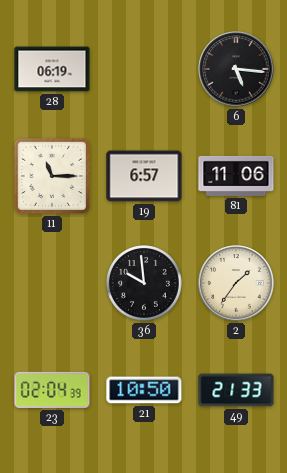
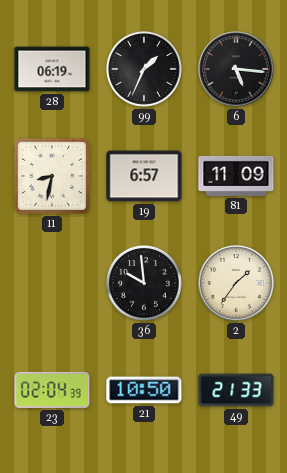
99: none -> 1:34
11: 11:15 -> 8:32
81: 11:06 -> 11:09
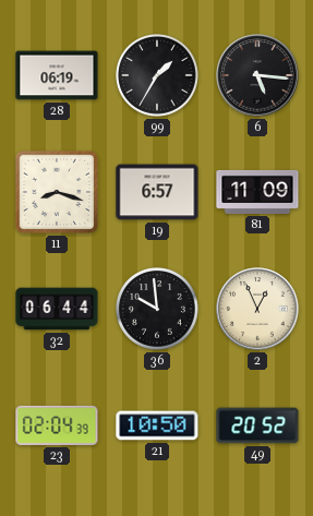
99: 1:34 -> 1:35
11: 8:32 -> 8:18
32: none -> 06:44
2: 1:36 -> 12:56
49: 21:33 -> 20:52
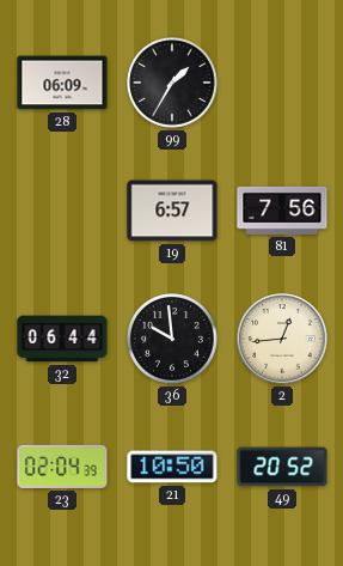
28: 06:19 -> 06:09
6: 5:16 -> none
11: 8:18 -> none
81: 11:09 -> 7:56
2: 12:56 -> 12:44
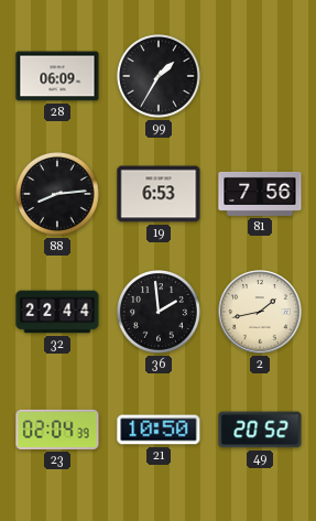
88: none -> 8:14
19: 6:57 -> 6:53
32: 06:44 -> 22:44
36: 9:59 -> 1:59
2: 12:44 -> 1:43
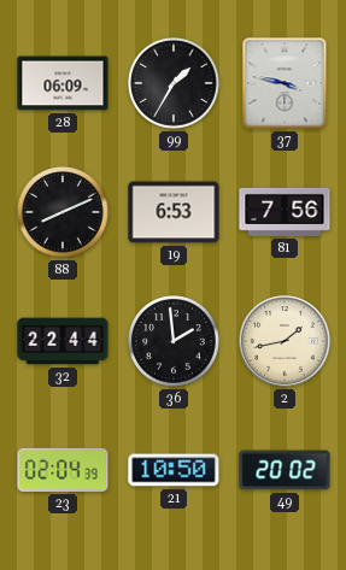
37: none -> 3:47
88: 8:14 -> 8:11
49: 20:52 -> 20:02
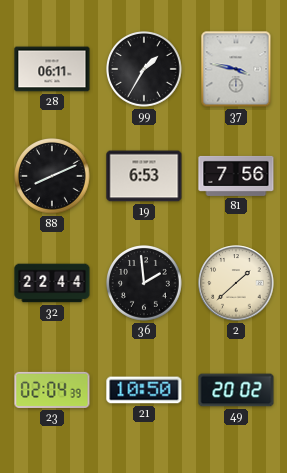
28: 06:09 -> 06:11
2: 1:43 -> 1:38
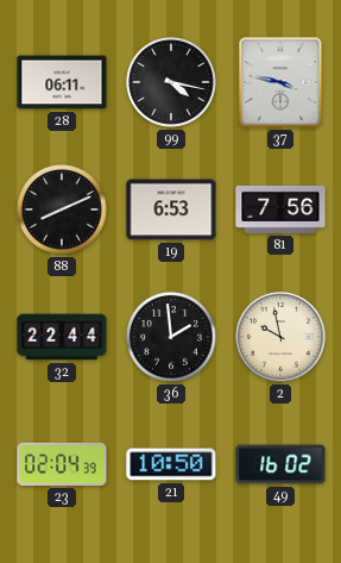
99: 1:35 -> 4:17
2: 1:38 -> 9:58
49: 20:02 -> 16:02
